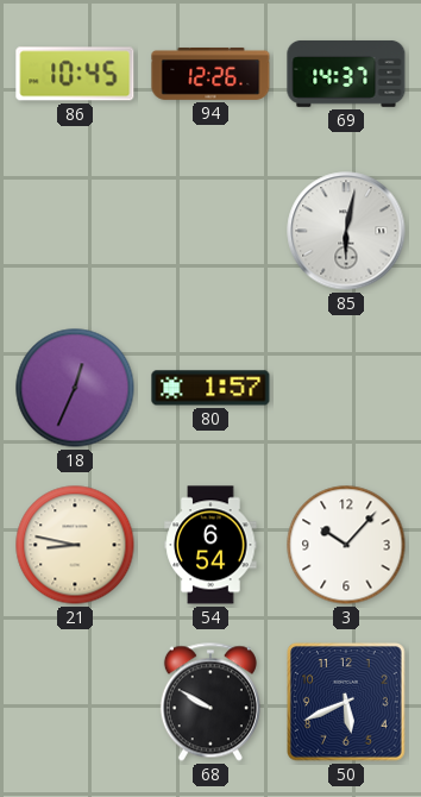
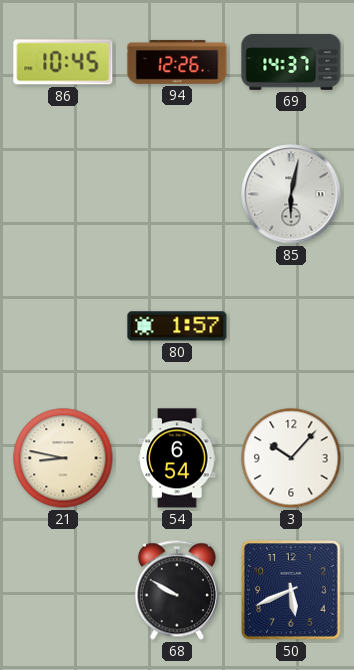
18: 12:34 -> none
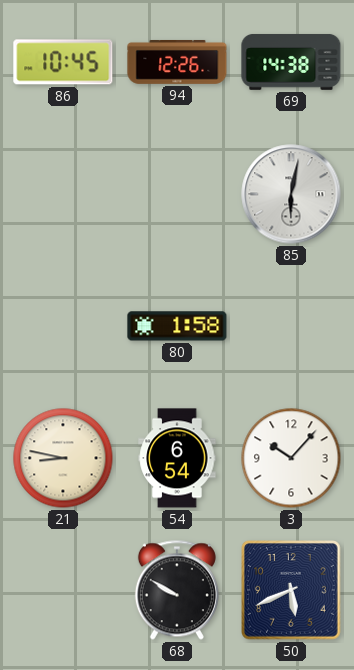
69: 14:37 -> 14:38
80: 1:57 -> 1:58
